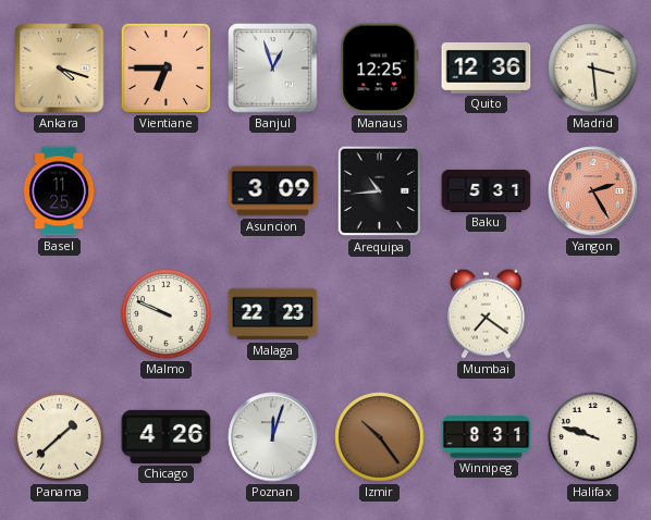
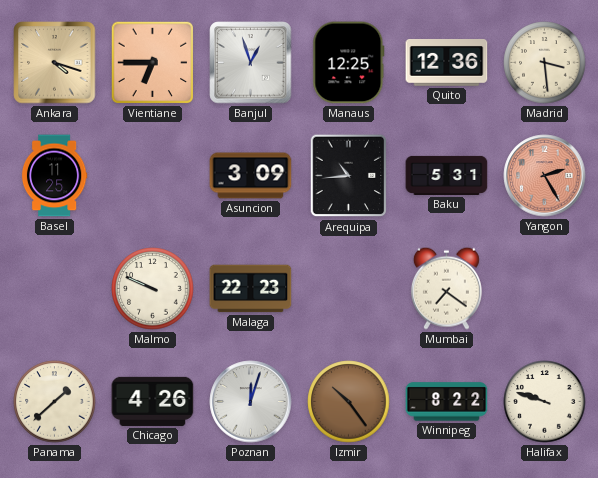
Winnipeg: 8:31 -> 8:22
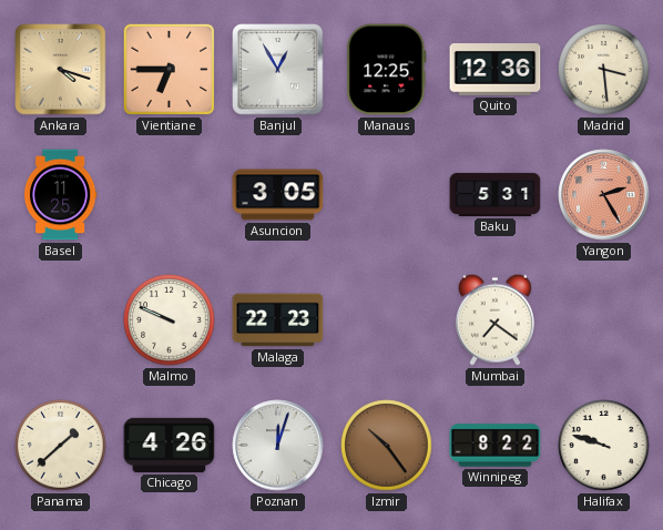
Banjul: 12:57 -> 12:55
Asuncion: 3:09 -> 3:05
Arequipa: 10:44 -> none
